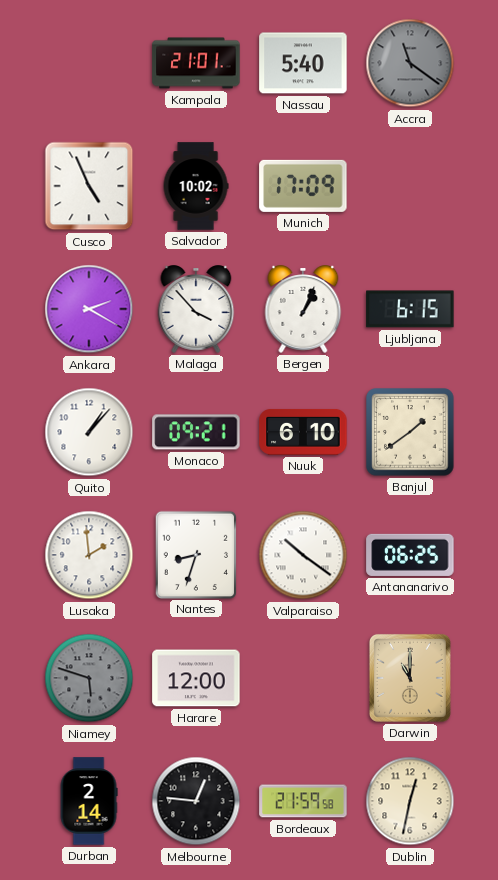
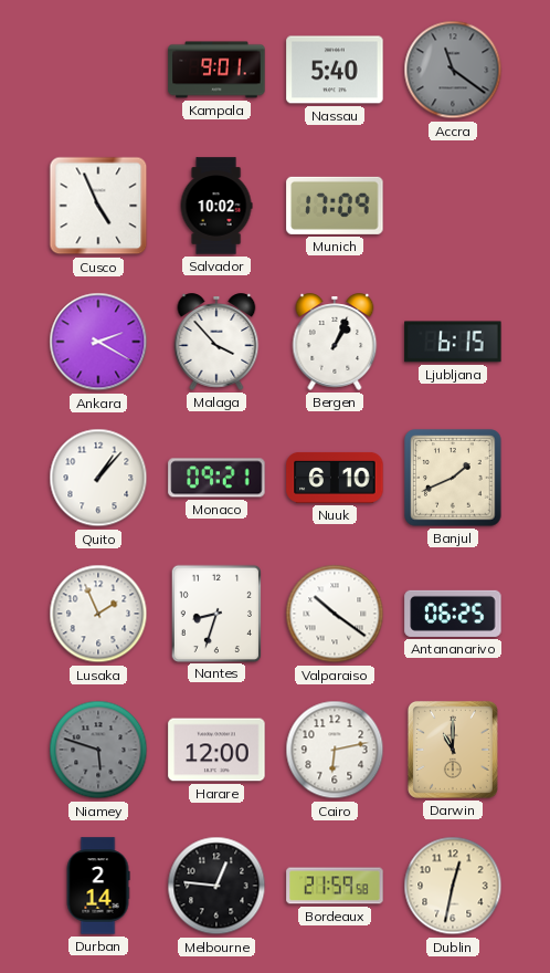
Kampala: 21:01 -> 9:01
Banjul: 1:39 -> 1:41
Lusaka: 1:59 -> 1:56
Cairo: none -> 6:13
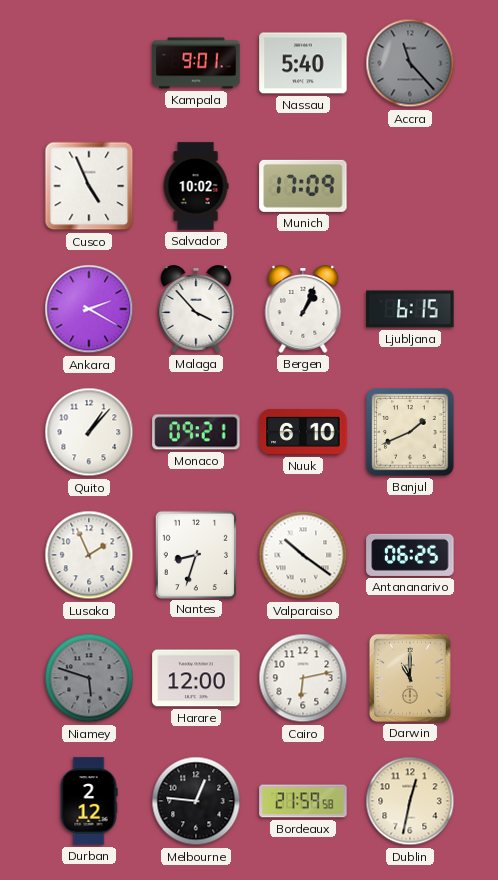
Accra: 11:21 -> 11:23
Durban: 2:14 -> 2:12
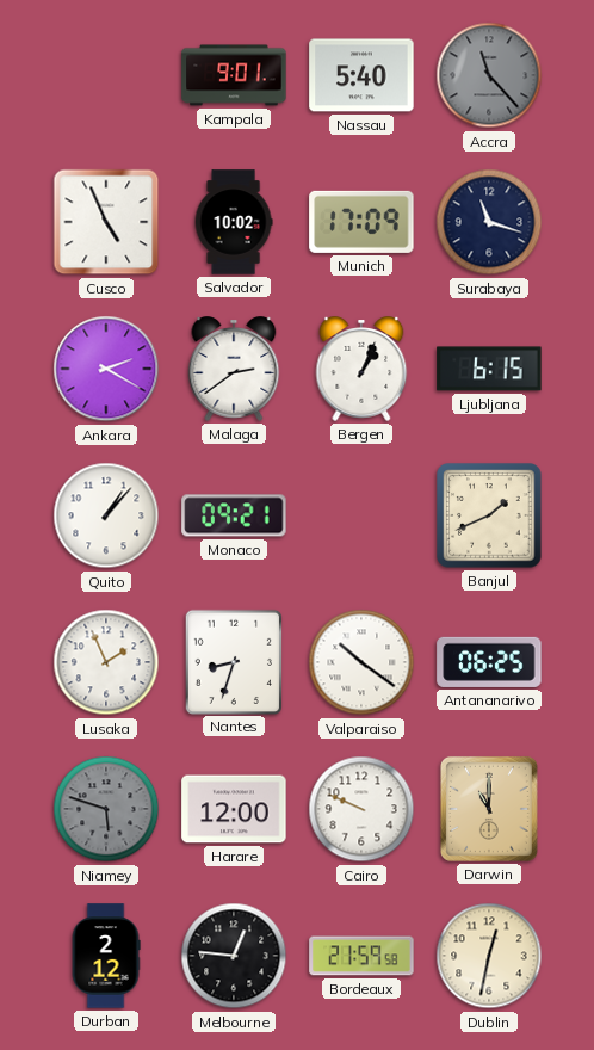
Surabaya: none -> 11:18
Malaga: 3:53 -> 2:39
Nuuk: 6:10 -> none
Cairo: 6:13 -> 9:49
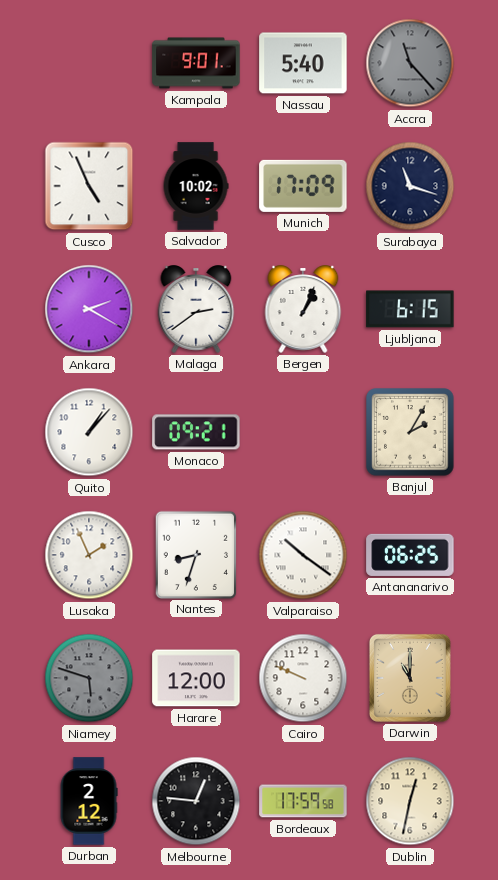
Banjul: 1:41 -> 2:05
Bordeaux: 21:59 -> 17:59
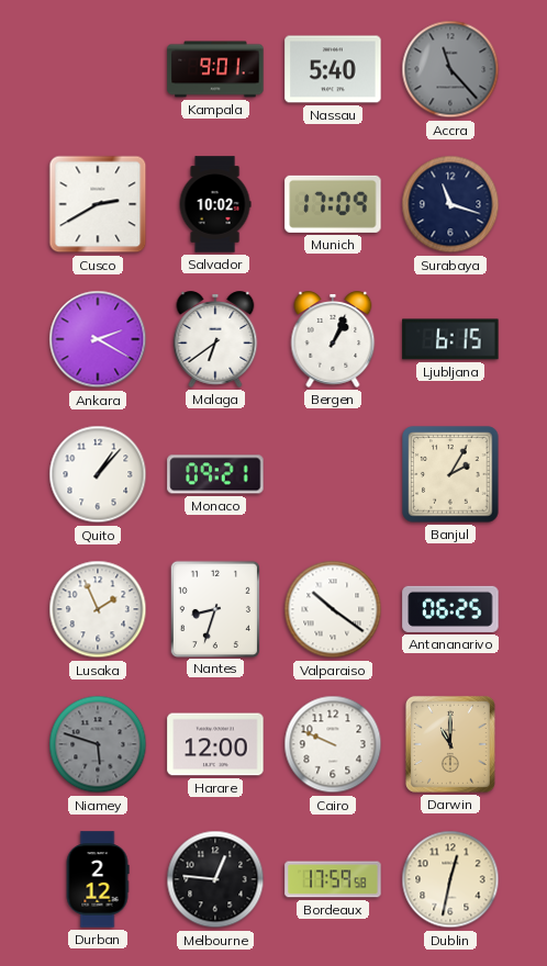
Cusco: 4:56 -> 2:40
Malaga: 2:39 -> 6:39
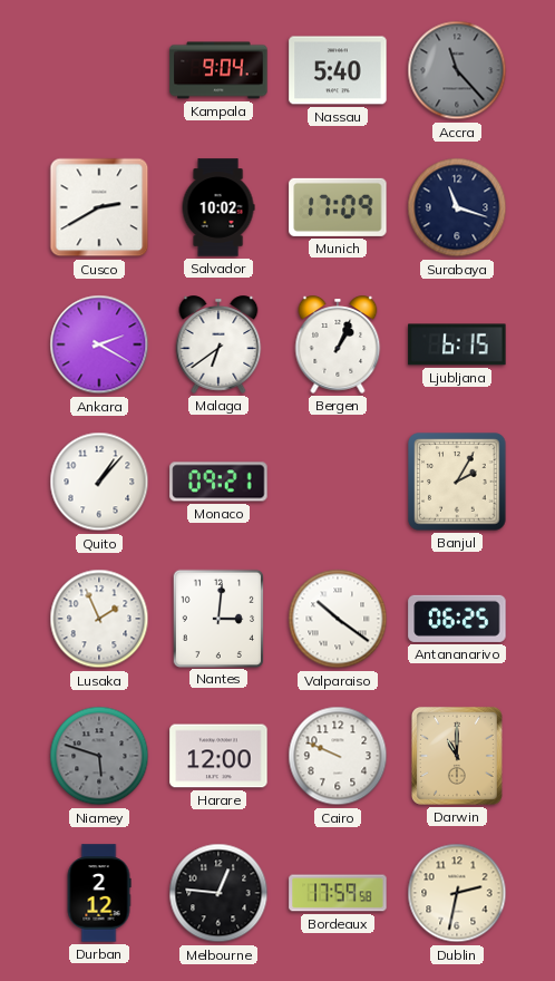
Kampala: 9:01 -> 9:04
Nantes: 8:33 -> 3:01
Dublin: 12:32 -> 2:32
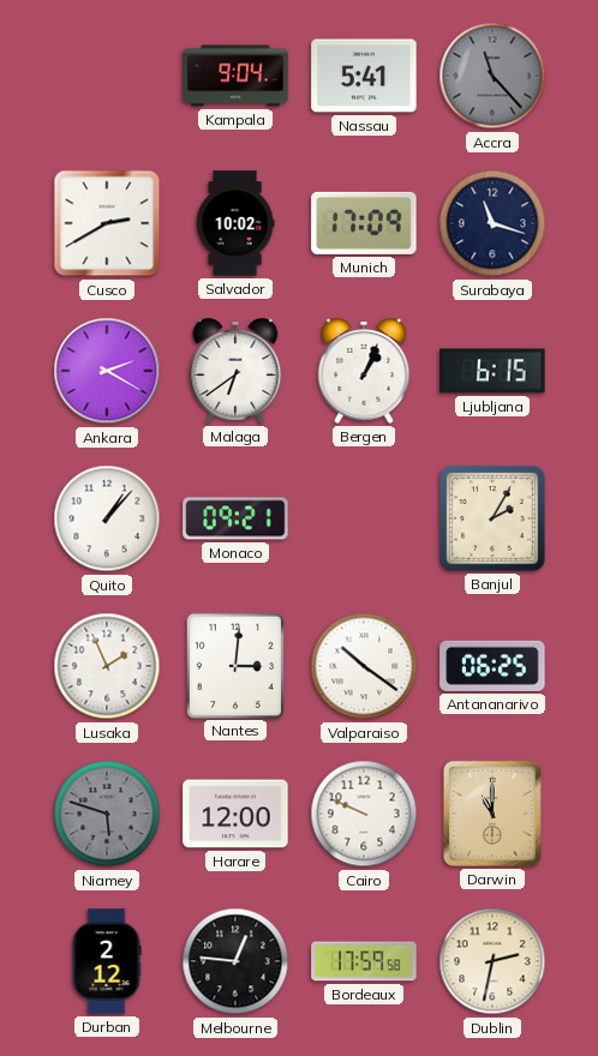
Nassau: 5:40 -> 5:41
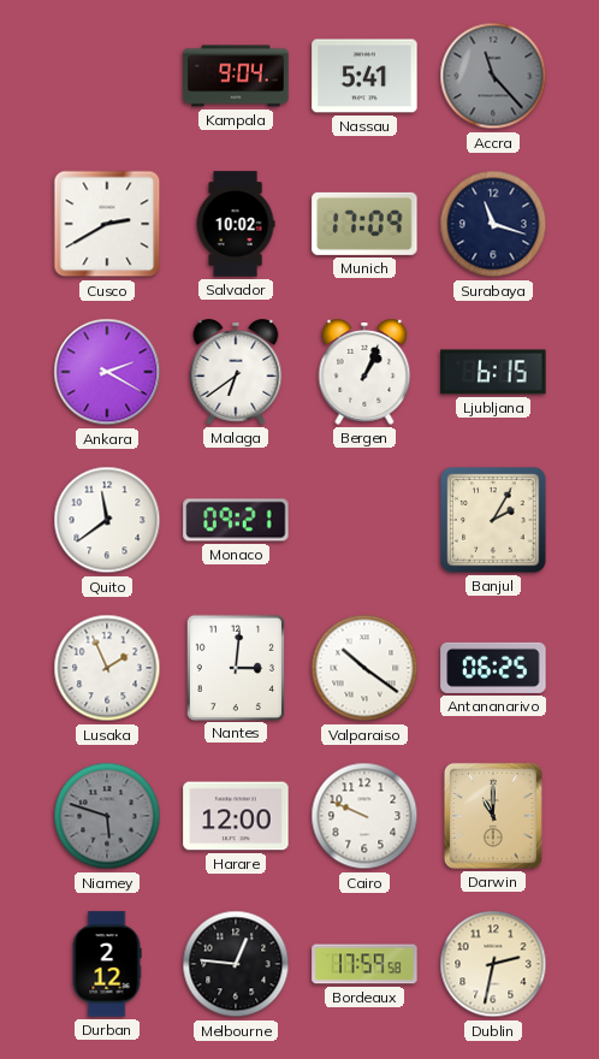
Quito: 1:07 -> 11:39
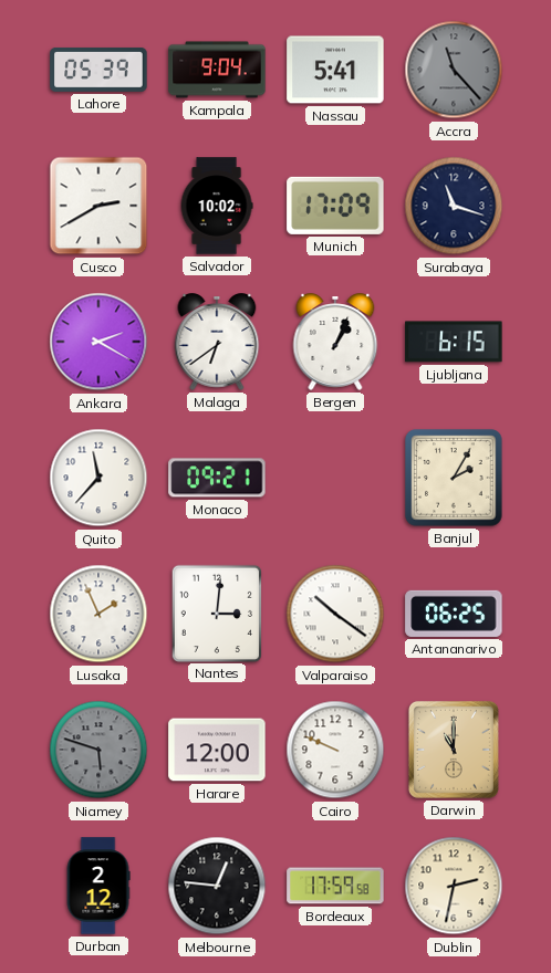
Lahore: none -> 05:39
Quito: 11:39 -> 11:37
